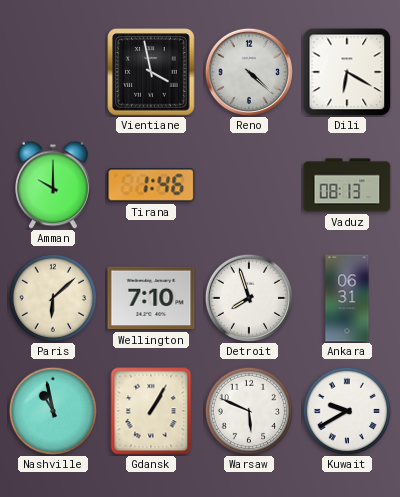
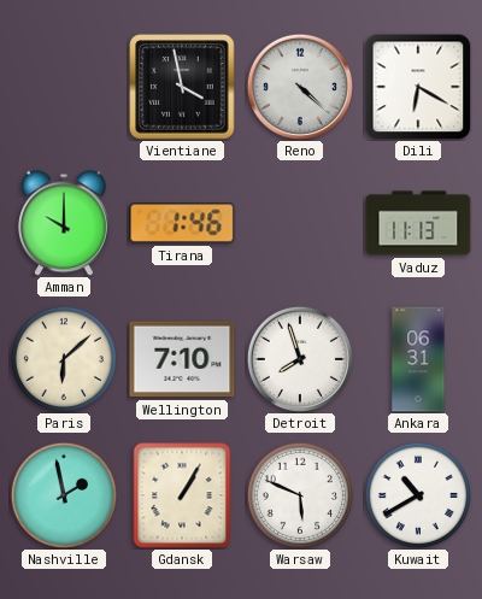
Vaduz: 08:13 -> 11:13
Nashville: 10:58 -> 1:58
Kuwait: 9:40 -> 10:40
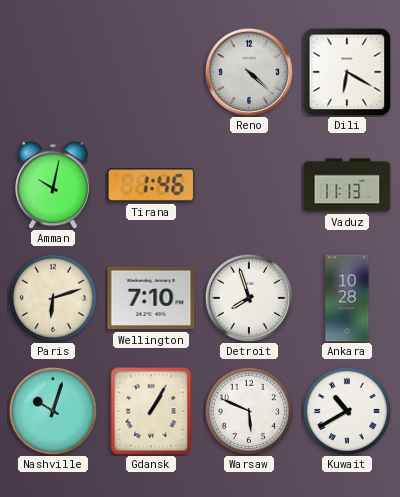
Vientiane: 3:58 -> none
Amman: 10:00 -> 10:02
Paris: 6:08 -> 6:12
Ankara: 06:31 -> 10:28
Nashville: 1:58 -> 10:03
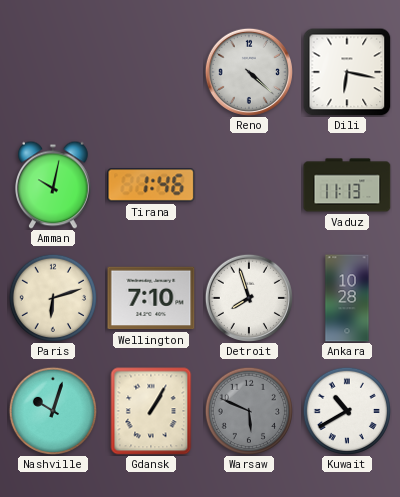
Dili: 6:20 -> 6:17
Warsaw dial: white -> grey
